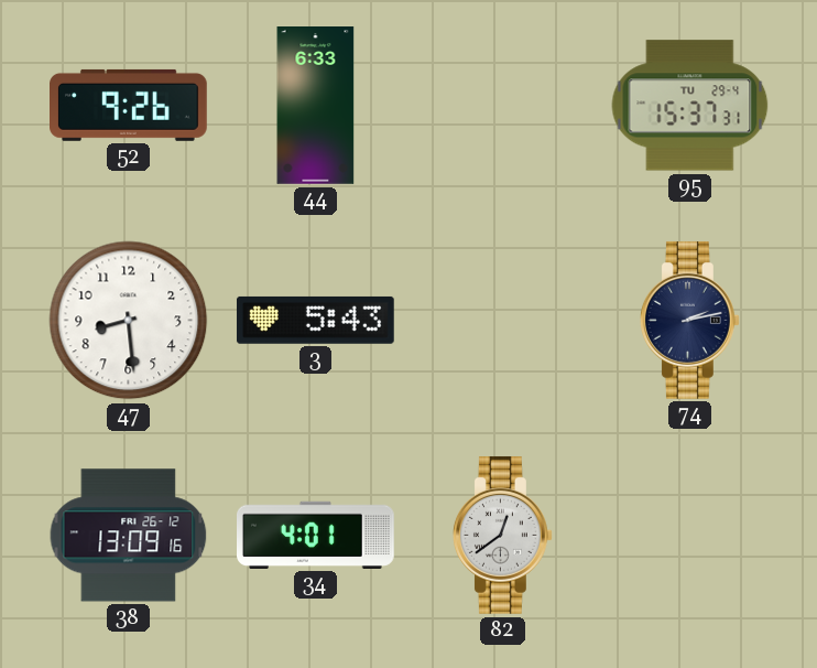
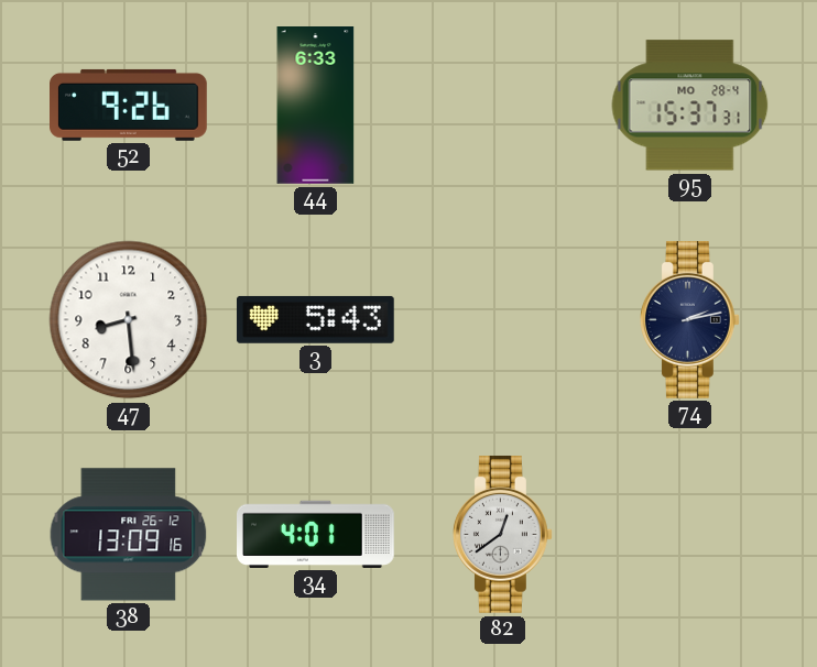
95 date: TU 29-4 -> MO 28-4
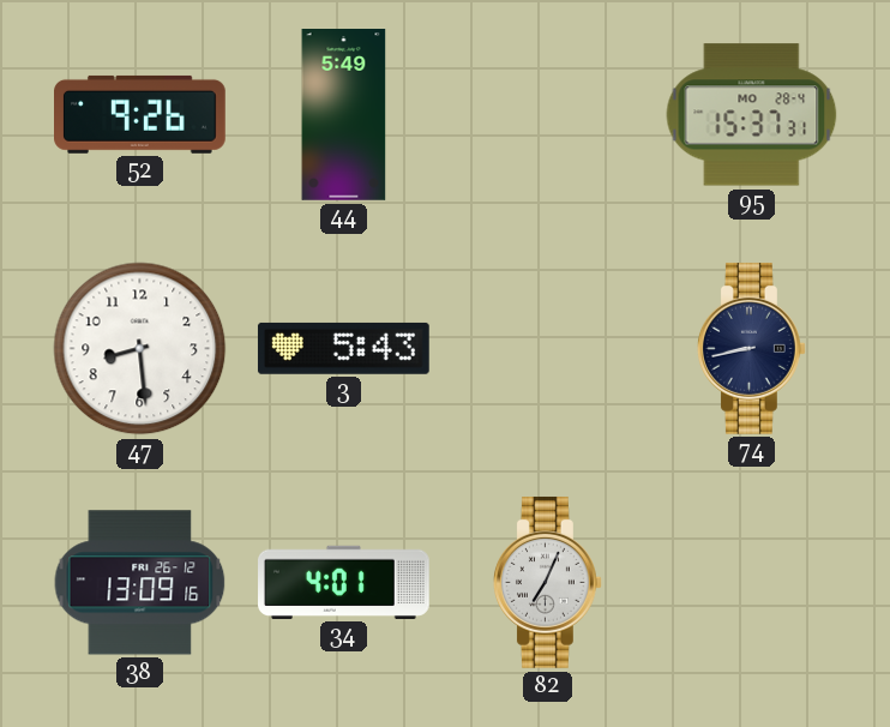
44: 6:33 -> 5:49
74: 2:13 -> 8:43
82: 12:39 -> 7:04
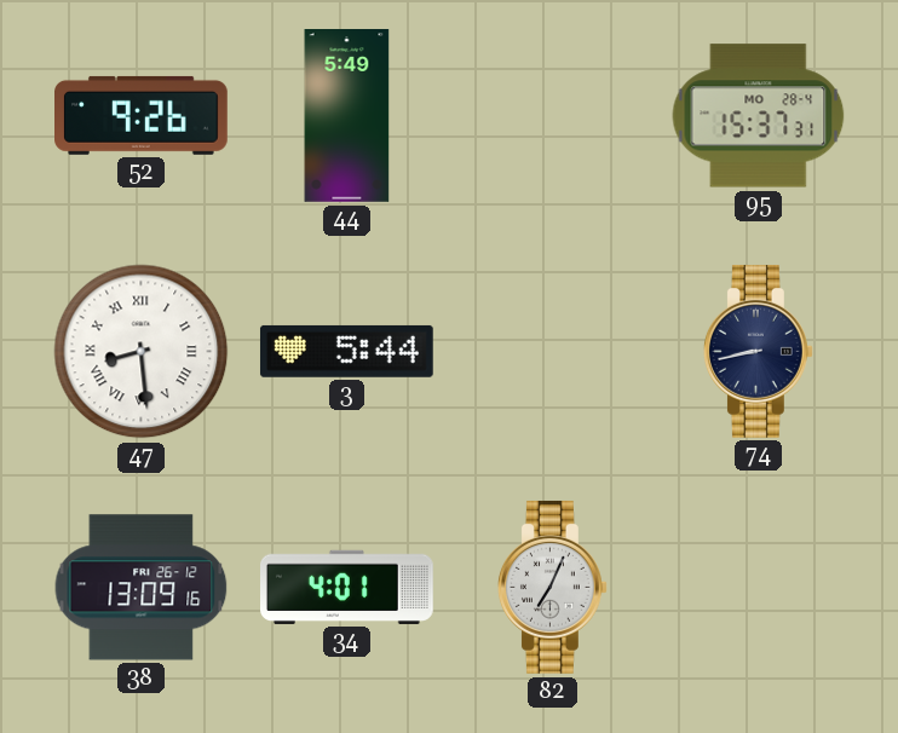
47 numerals: Arabic -> Roman
3: 5:43 -> 5:44
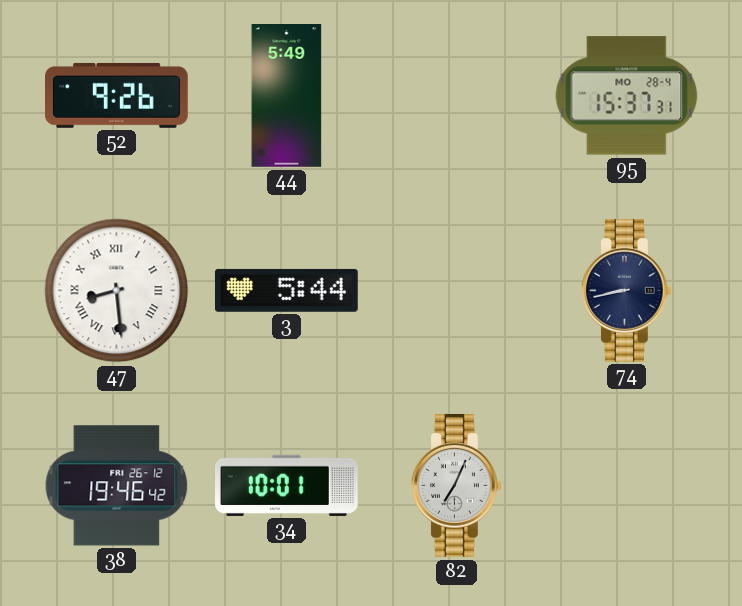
38: 13:09 -> 19:46
34: 4:01 -> 10:01
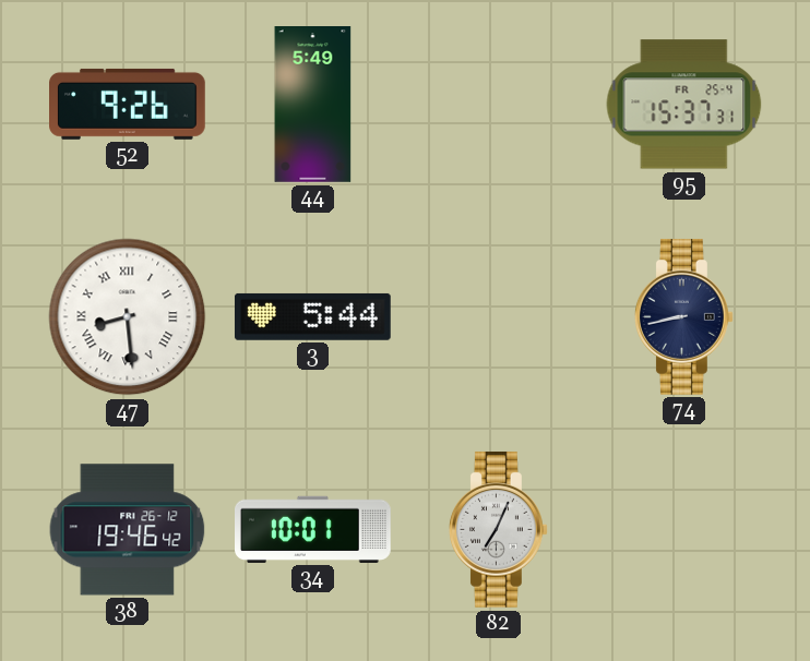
95 date: MO 28-4 -> FR 25-4
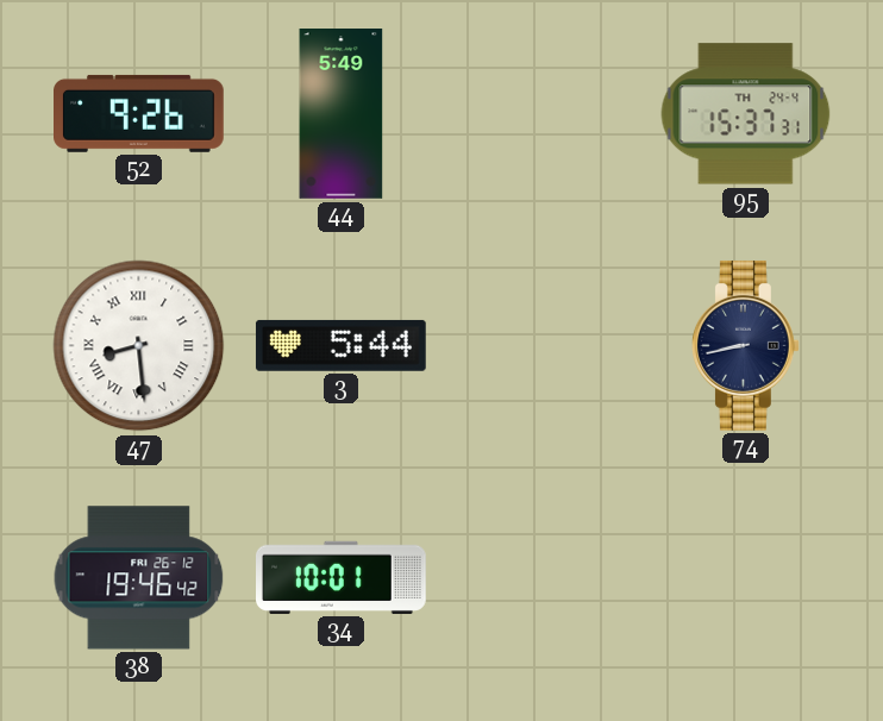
95 date: FR 25-4 -> TH 24-4
82: 7:04 -> none
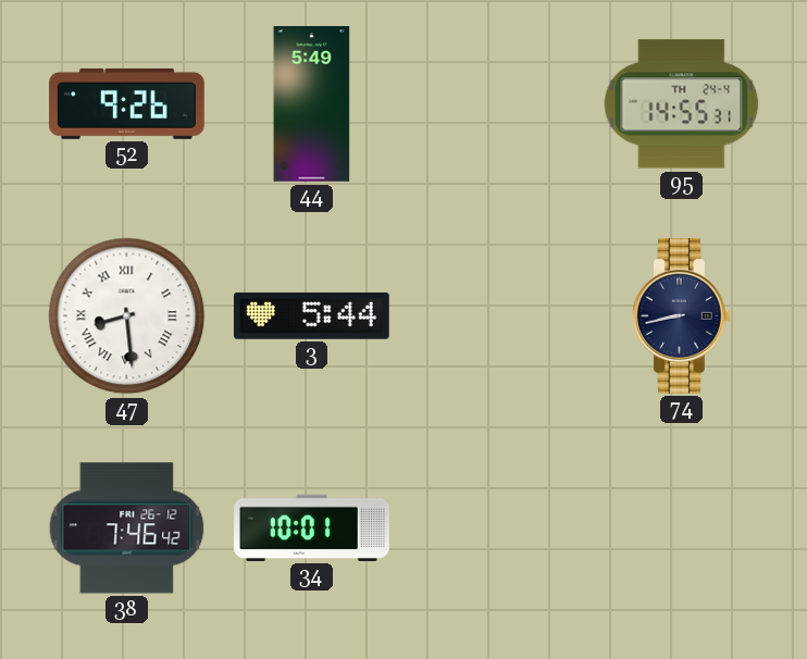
95: 15:37 -> 14:55
38: 19:46 -> 7:46
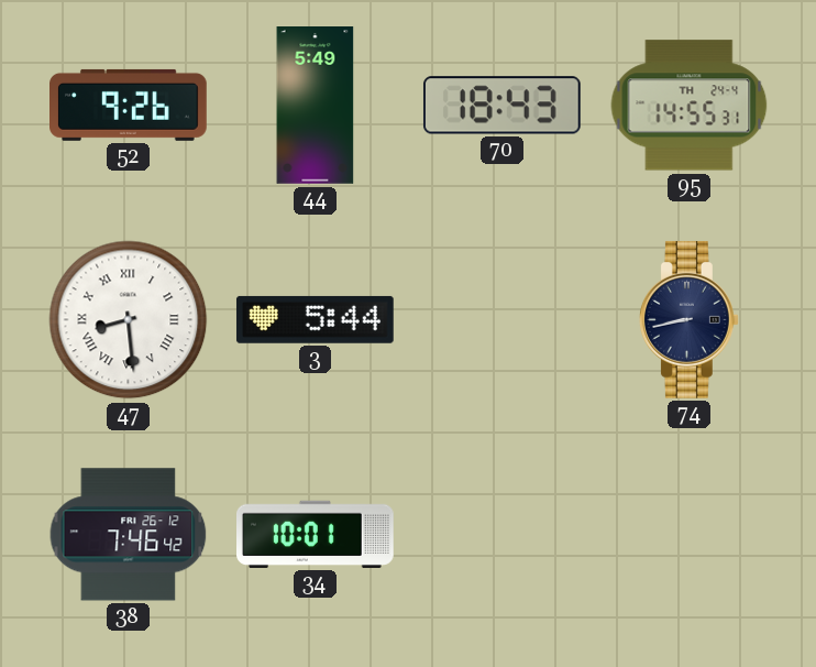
70: none -> 18:43
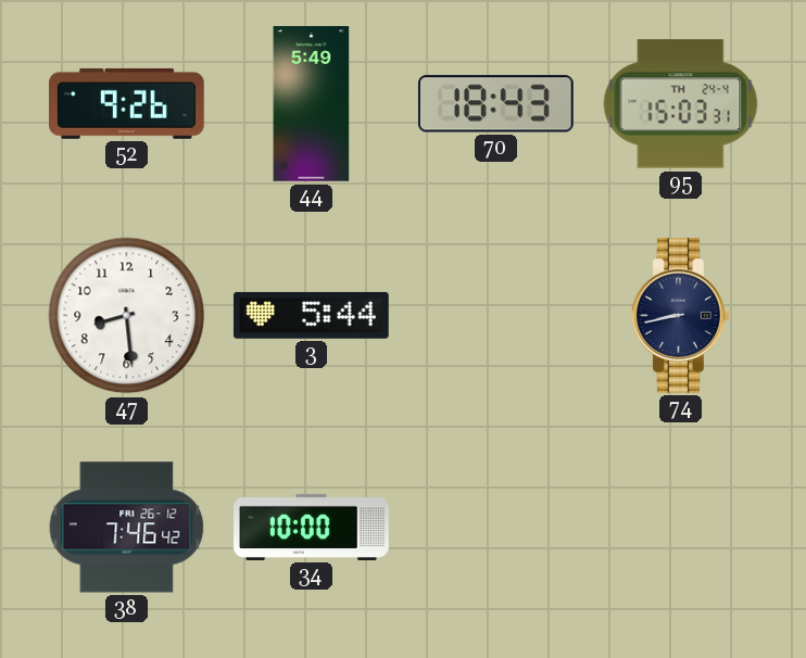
95: 14:55 -> 15:03
47 numerals: Roman -> Arabic
34: 10:01 -> 10:00
